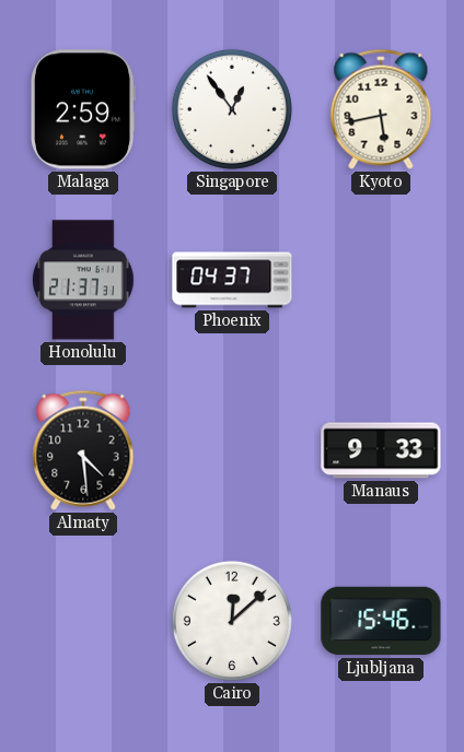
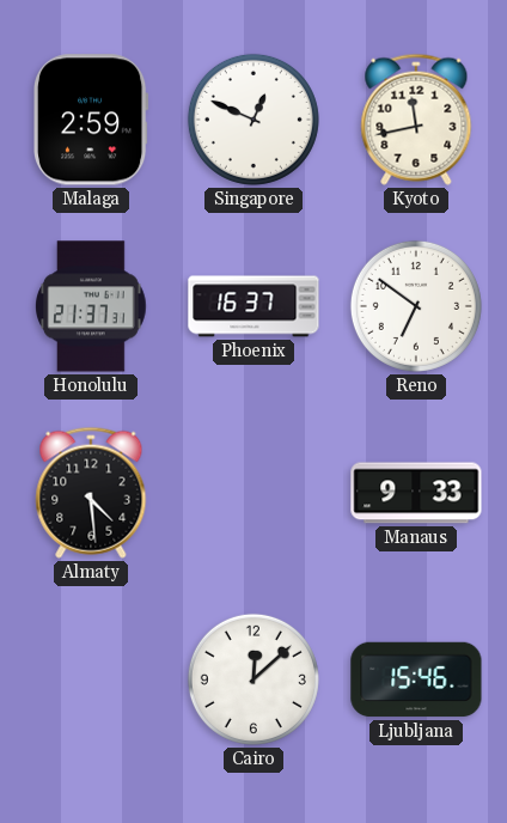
Singapore: 12:54 -> 12:49
Kyoto: 5:43 -> 11:43
Phoenix: 04:37 -> 16:37
Reno: none -> 6:51
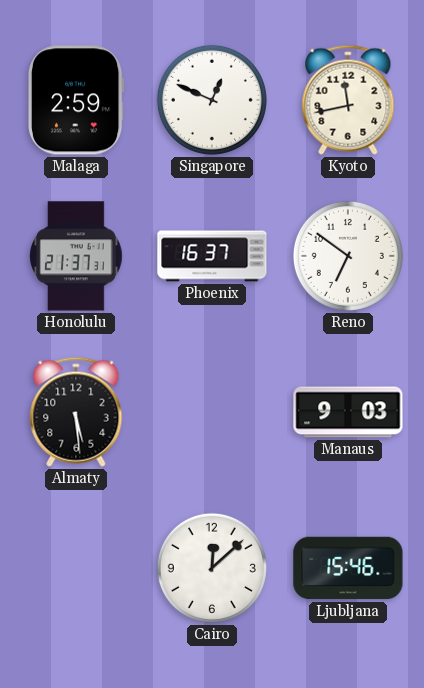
Almaty: 4:29 -> 5:29
Manaus: 9:33 -> 9:03
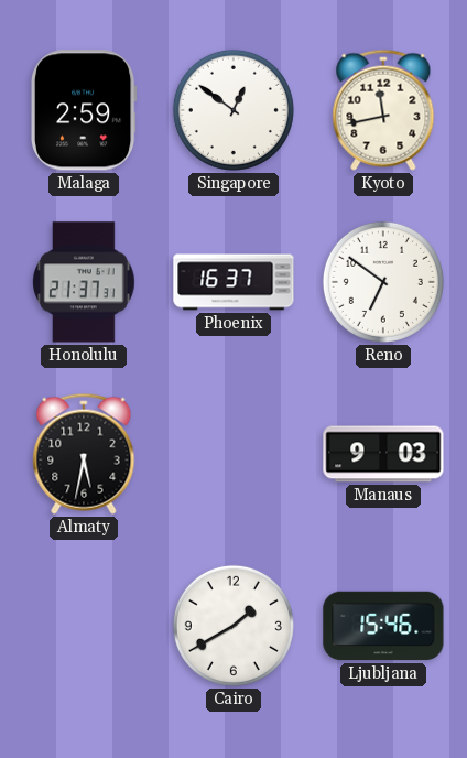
Singapore: 12:49 -> 12:51
Almaty: 5:29 -> 5:32
Cairo: 12:08 -> 1:40
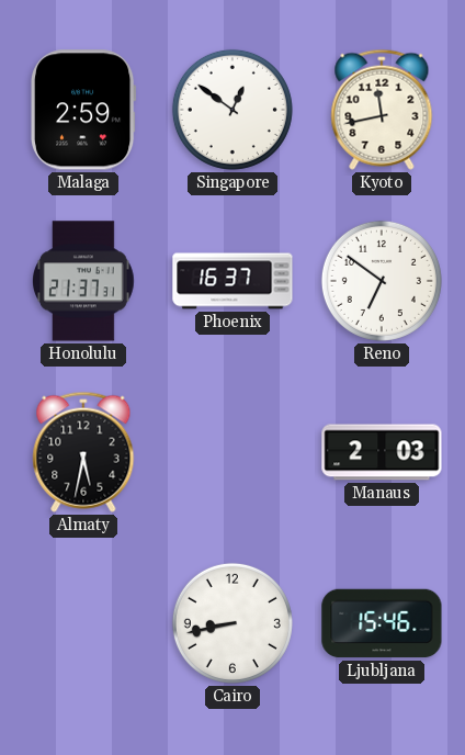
Manaus: 9:03 -> 2:03
Cairo: 1:40 -> 8:43
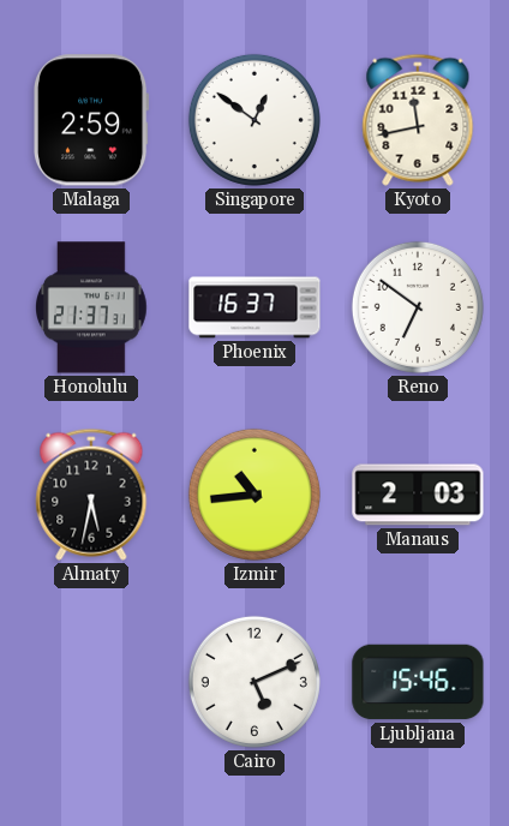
Izmir: none -> 10:44
Cairo: 8:43 -> 5:11
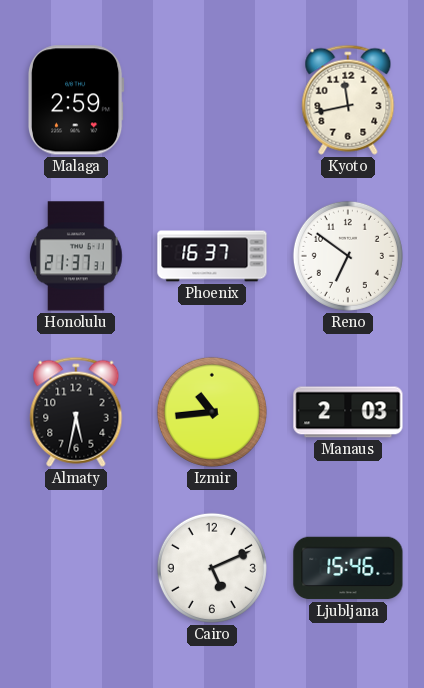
Singapore: 12:51 -> none
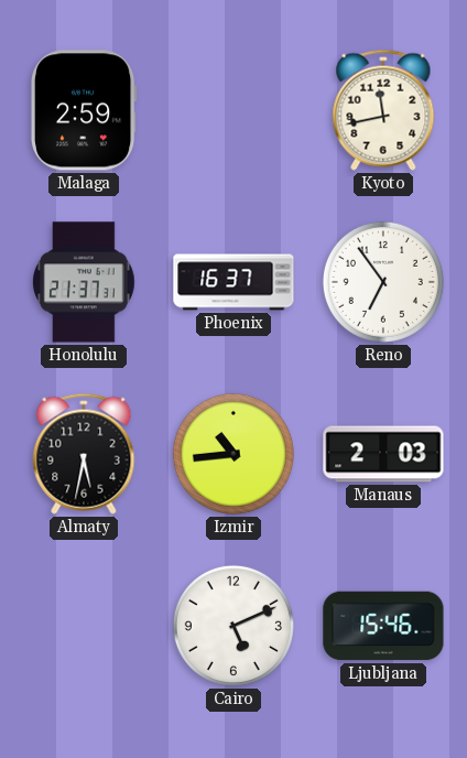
Reno: 6:51 -> 6:54
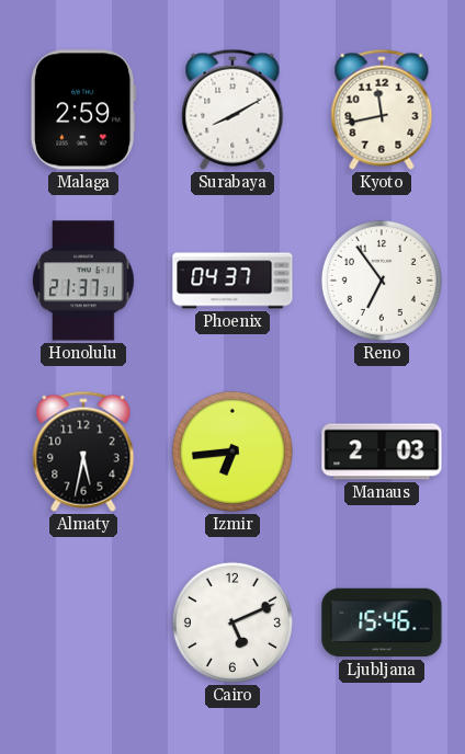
Surabaya: none -> 8:10
Phoenix: 16:37 -> 04:37
Izmir: 10:44 -> 6:44
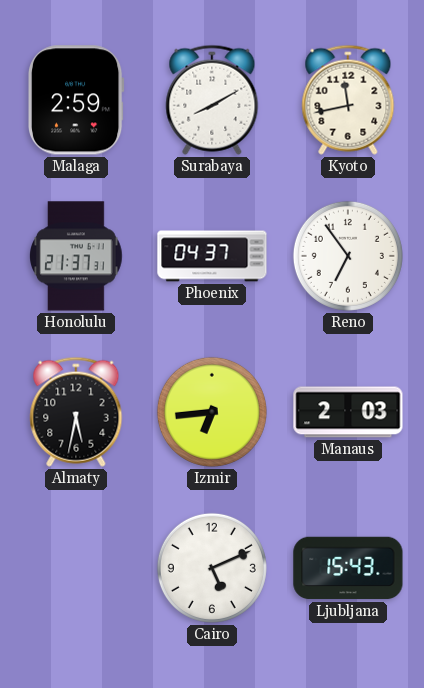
Ljubljana: 15:46 -> 15:43
